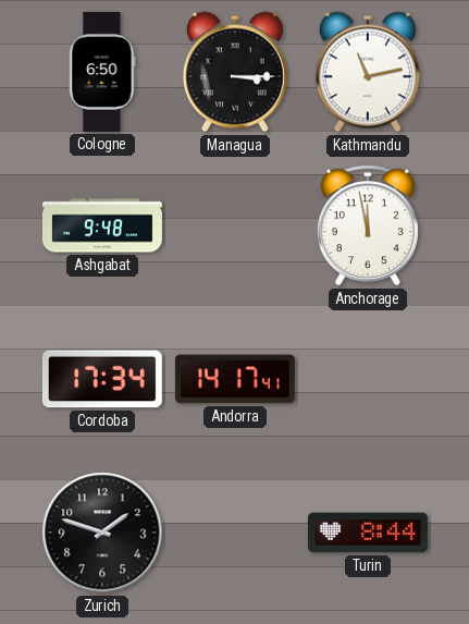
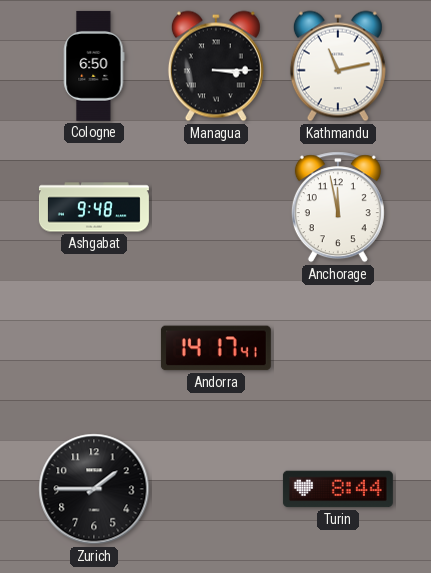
Cordoba: 17:34 -> none
Zurich: 1:48 -> 1:45
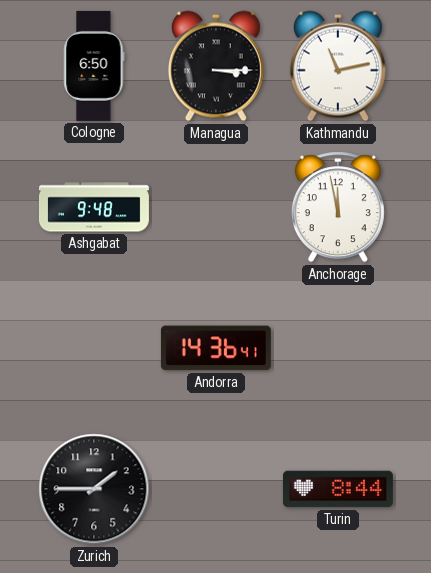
Andorra: 14:17 -> 14:36
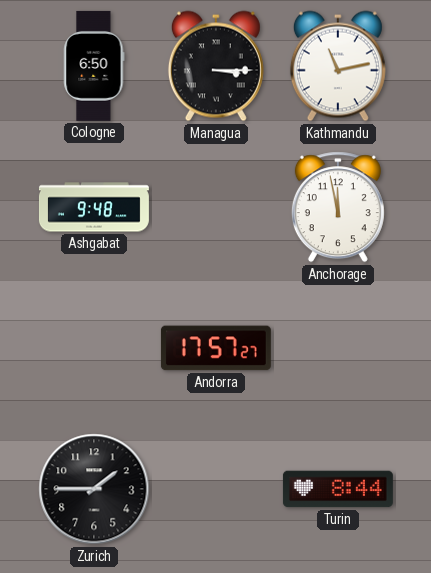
Andorra: 14:36 -> 17:57
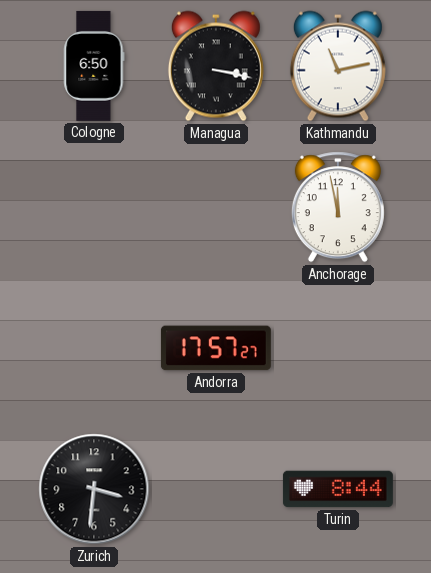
Managua: 3:15 -> 3:17
Ashgabat: 9:48 -> none
Zurich: 1:45 -> 3:31
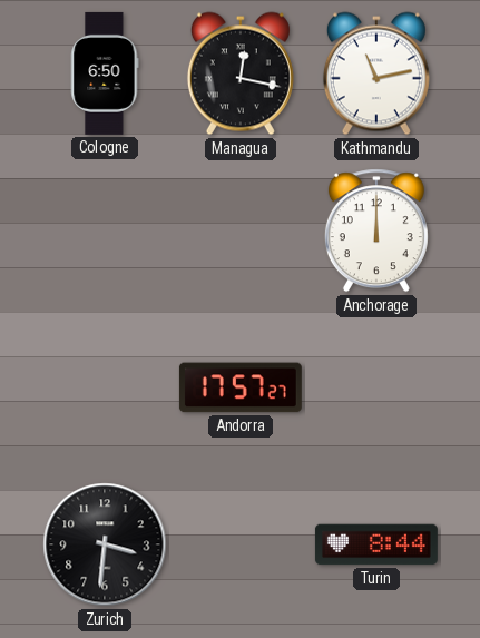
Managua: 3:17 -> 12:17
Anchorage: 11:58 -> 12:00
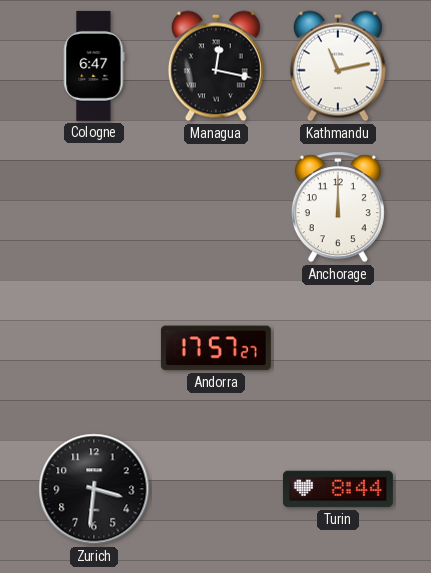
Cologne: 6:50 -> 6:47
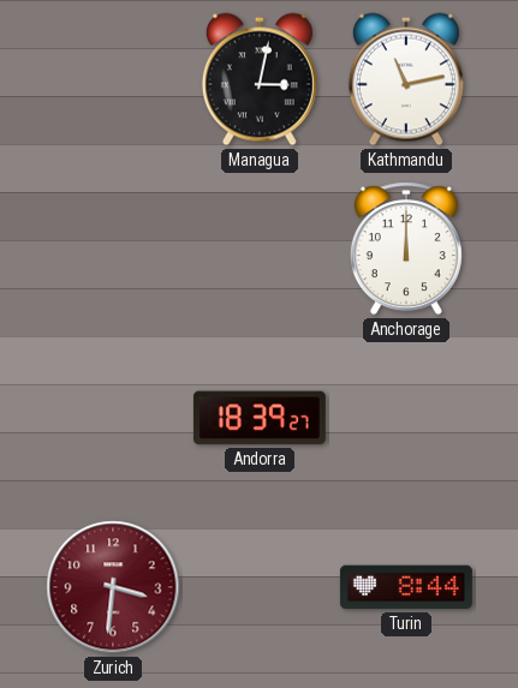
Cologne: 6:47 -> none
Managua: 12:17 -> 3:02
Andorra: 17:57 -> 18:39
Zurich dial: black -> burgundy
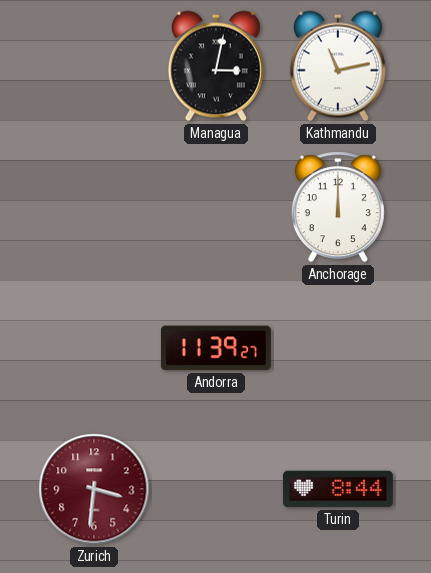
Andorra: 18:39 -> 11:39
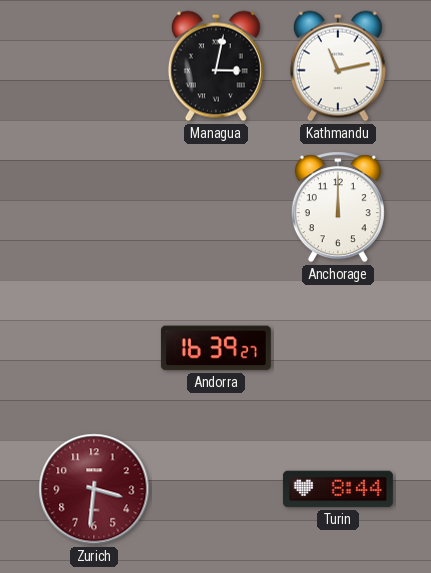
Andorra: 11:39 -> 16:39
